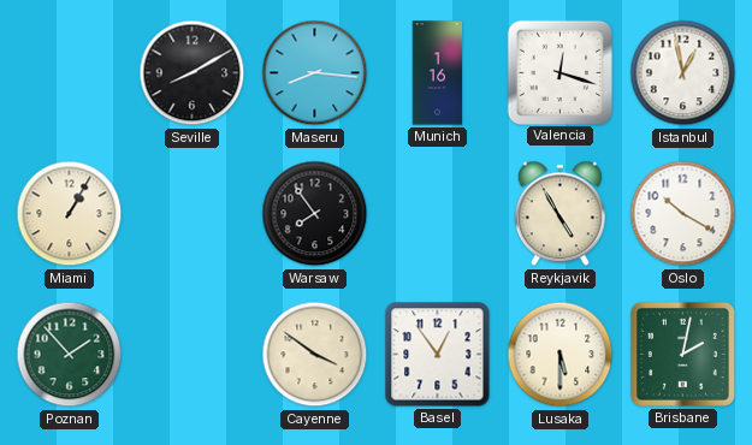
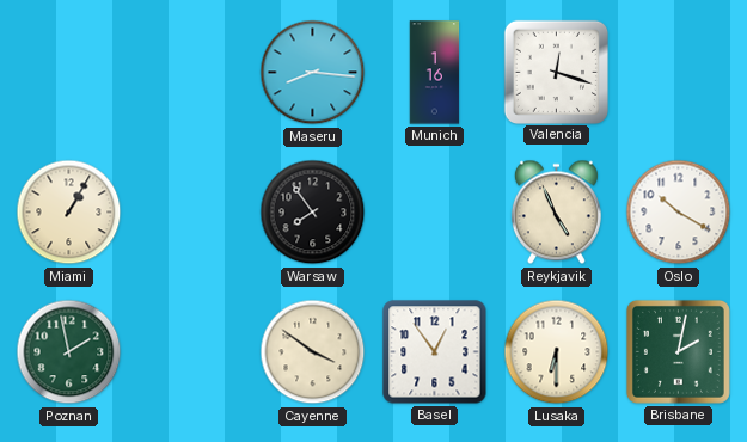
Seville: 8:10 -> none
Istanbul: 12:58 -> none
Reykjavik: 4:55 -> 4:56
Poznan: 1:53 -> 1:58
Lusaka: 5:30 -> 6:30
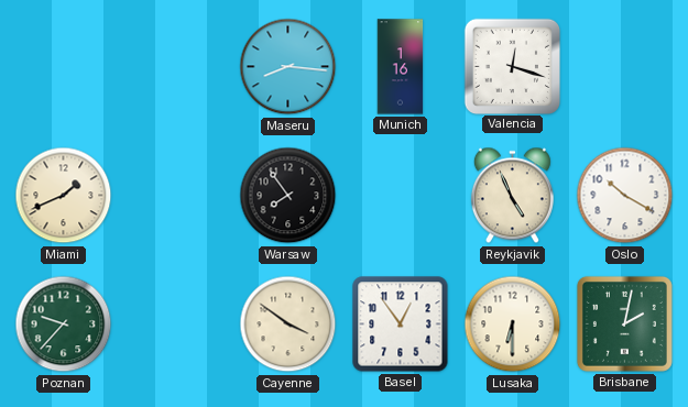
Miami: 1:05 -> 1:41
Poznan: 1:58 -> 9:37
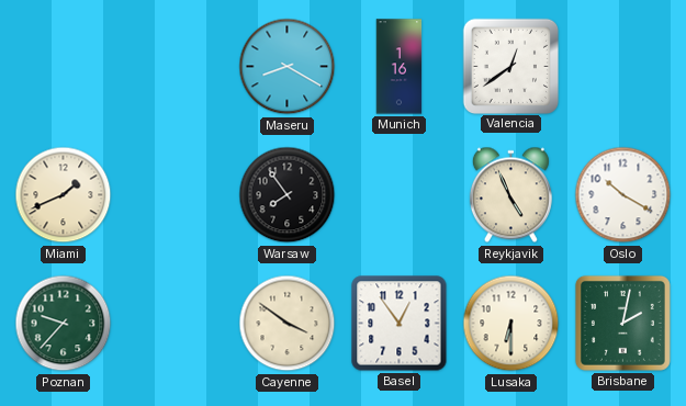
Maseru: 8:16 -> 8:20
Valencia: 12:18 -> 12:39
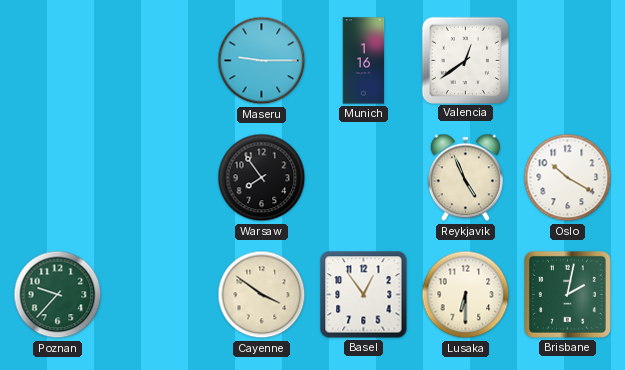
Maseru: 8:20 -> 9:15
Miami: 1:41 -> none
